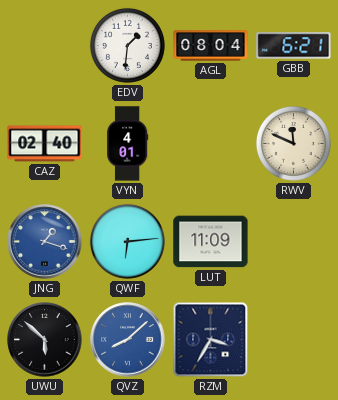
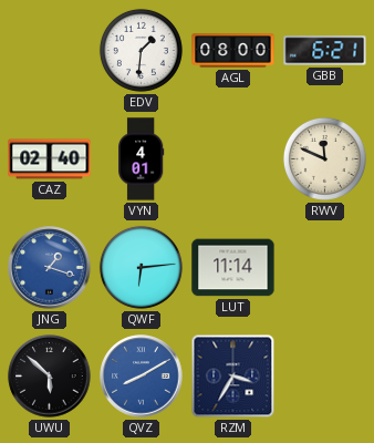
AGL: 08:04 -> 08:00
LUT: 11:09 -> 11:14
QVZ: 8:08 -> 8:10
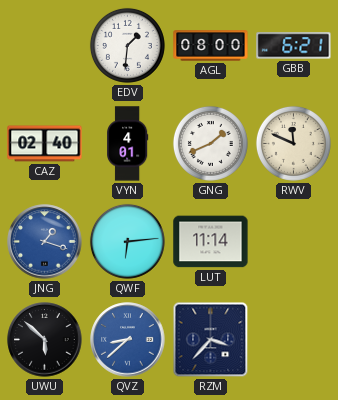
GNG: none -> 1:41
QVZ: 8:10 -> 8:38
RZM: 3:35 -> 3:37
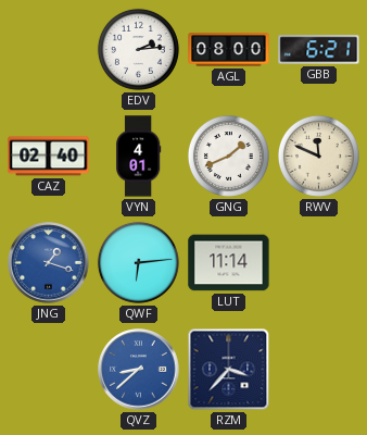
EDV: 1:31 -> 2:14
UWU: 5:52 -> none
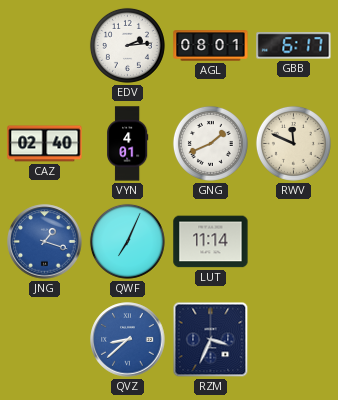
AGL: 08:00 -> 08:01
GBB: 6:21 -> 6:17
QWF: 6:14 -> 7:04
RZM: 3:37 -> 3:34
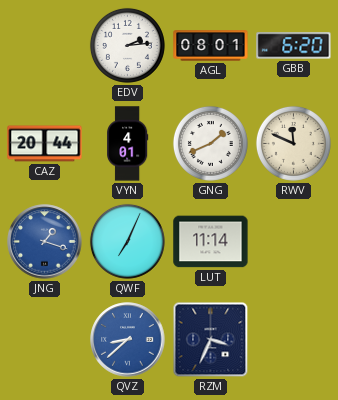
GBB: 6:17 -> 6:20
CAZ: 02:40 -> 20:44
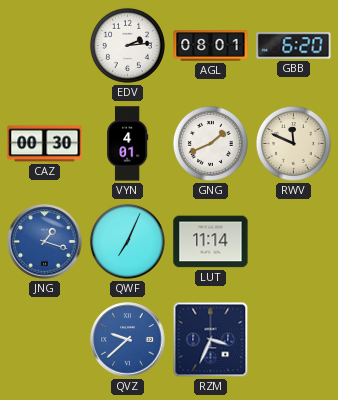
CAZ: 20:44 -> 00:30
QVZ: 8:38 -> 9:38
